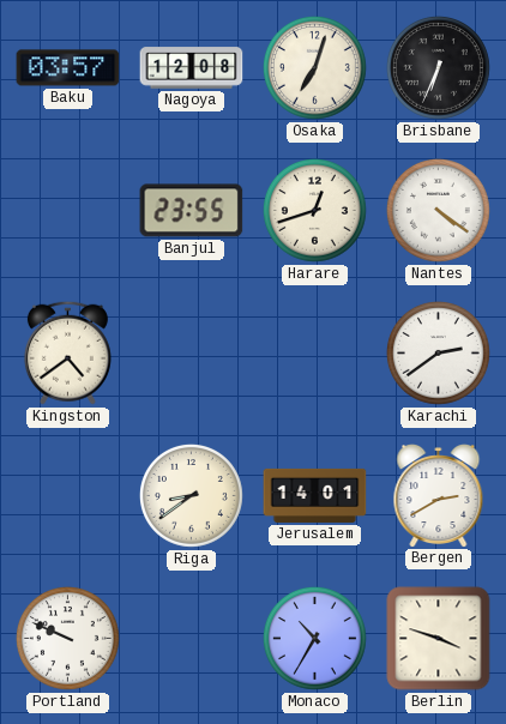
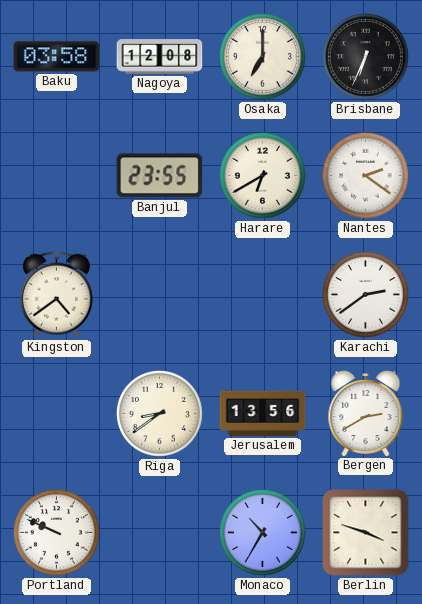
Baku: 03:57 -> 03:58
Osaka: 7:03 -> 7:00
Harare: 12:42 -> 6:40
Nantes: 4:21 -> 2:21
Jerusalem: 14:01 -> 13:56
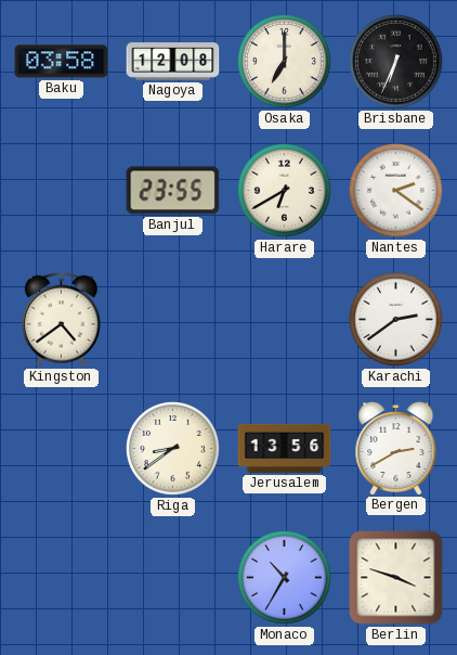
Portland: 9:49 -> none
